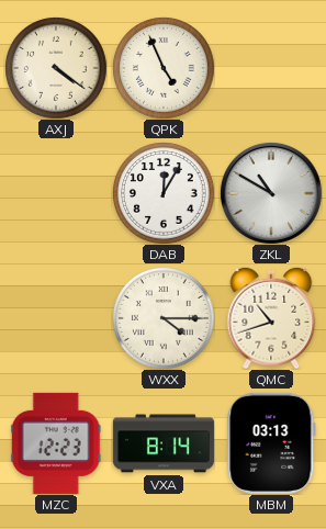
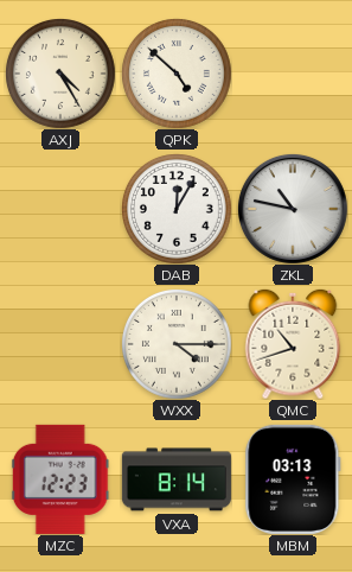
AXJ: 4:21 -> 4:25
QPK: 4:56 -> 4:52
ZKL: 10:50 -> 10:47
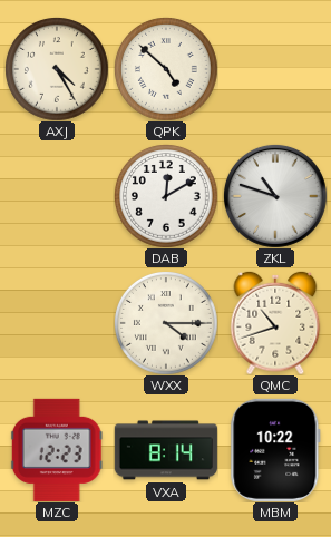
DAB: 12:05 -> 12:10
ZKL: 10:47 -> 10:48
MBM: 03:13 -> 10:22
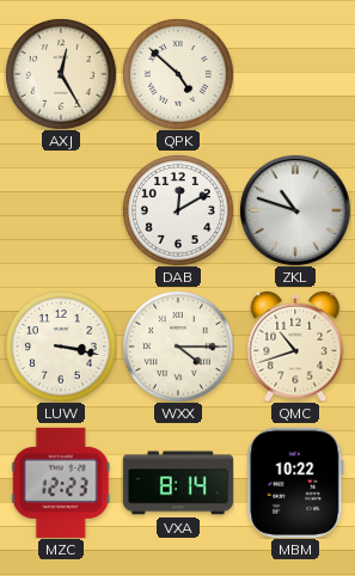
AXJ: 4:25 -> 12:25
LUW: none -> 3:17
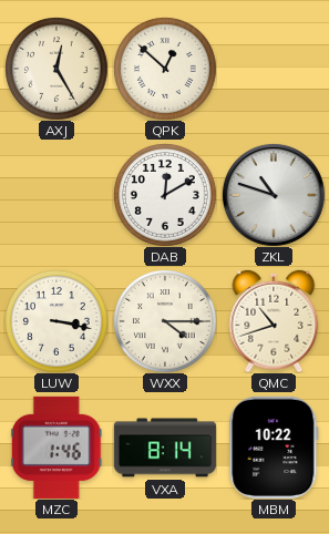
QPK: 4:52 -> 12:52
MZC: 12:23 -> 1:46
